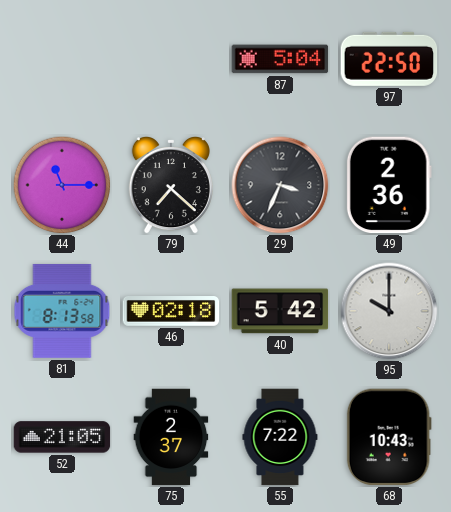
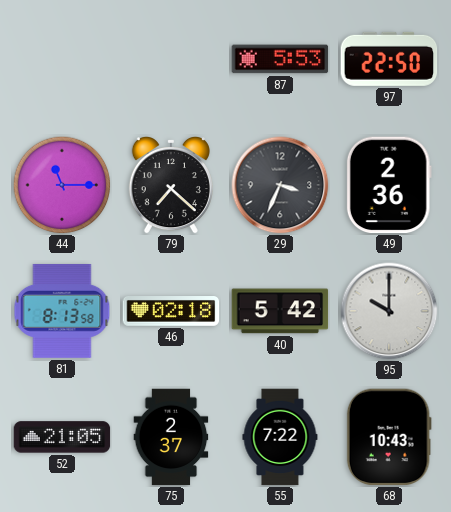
87: 5:04 -> 5:53
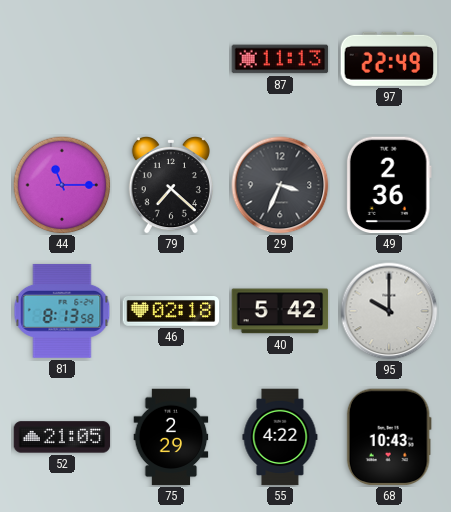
87: 5:53 -> 11:13
97: 22:50 -> 22:49
75: 2:37 -> 2:29
55: 7:22 -> 4:22
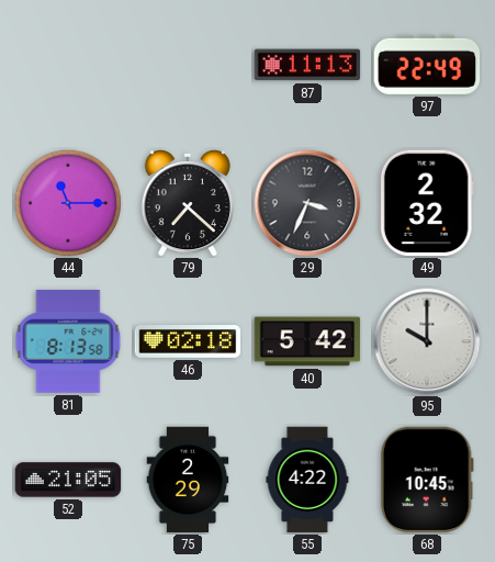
49: 2:36 -> 2:32
68: 10:43 -> 10:45
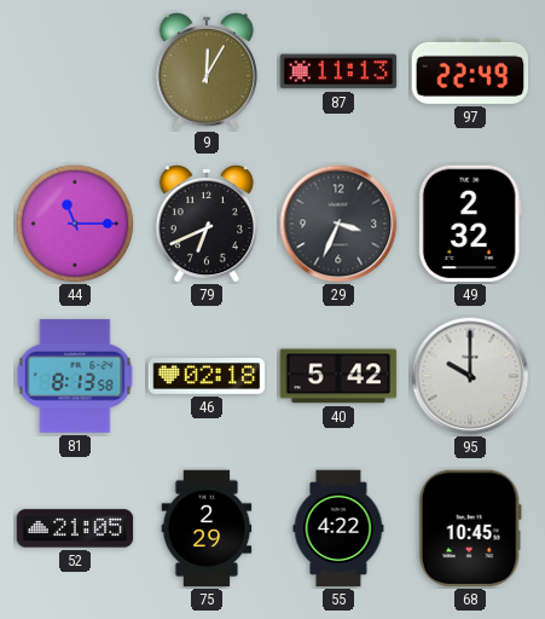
9: none -> 12:05
79: 7:22 -> 6:41
